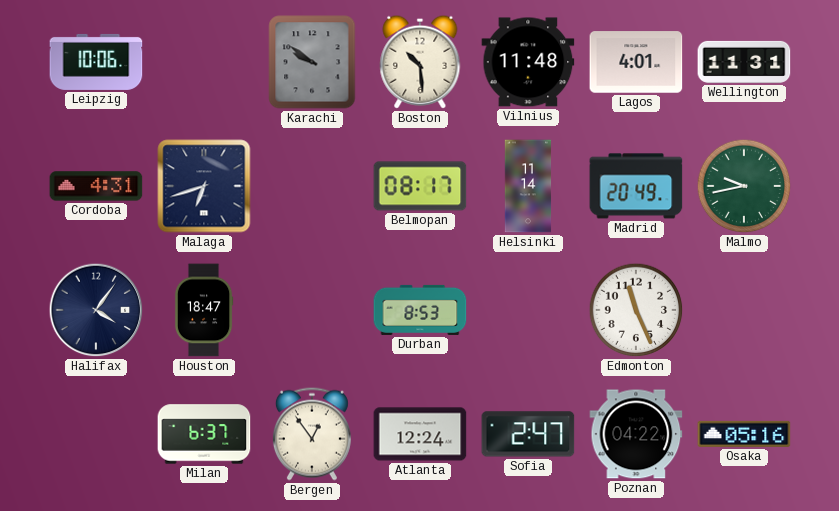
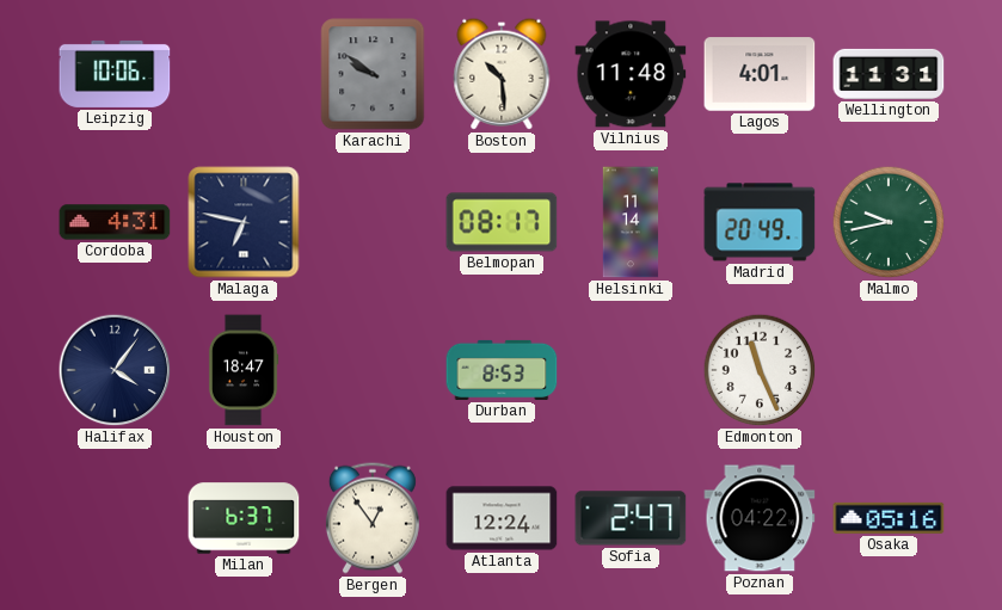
Malaga: 6:42 -> 6:47
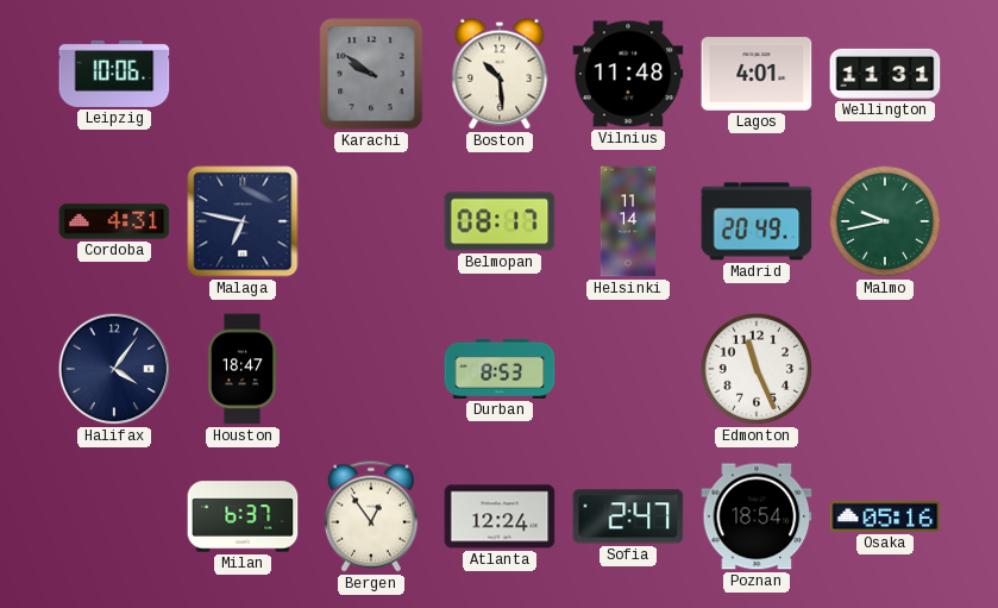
Poznan: 04:22 -> 18:54
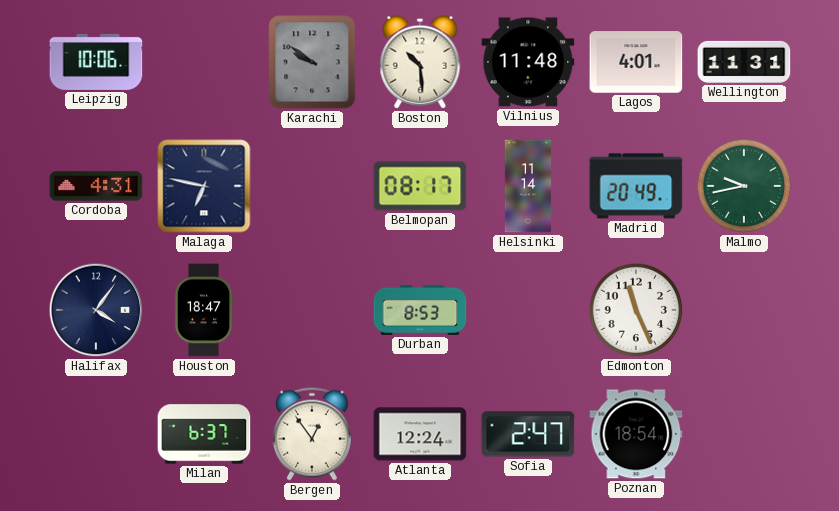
Osaka: 05:16 -> none
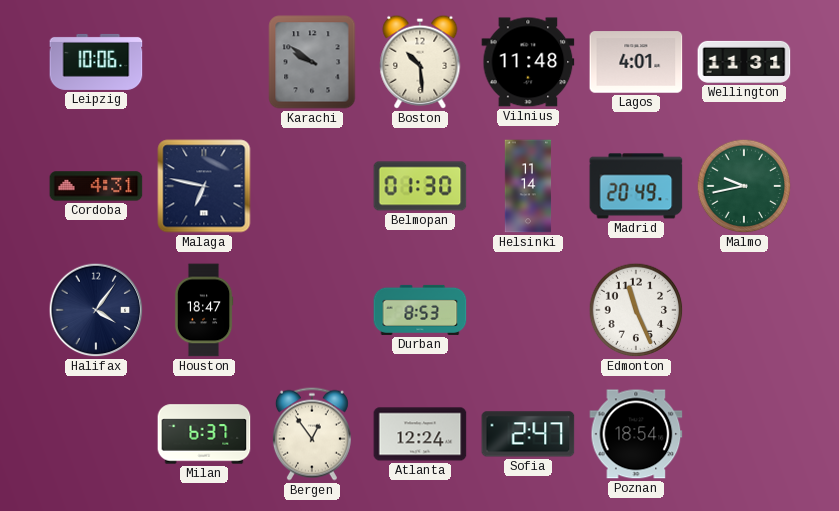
Belmopan: 08:17 -> 01:30
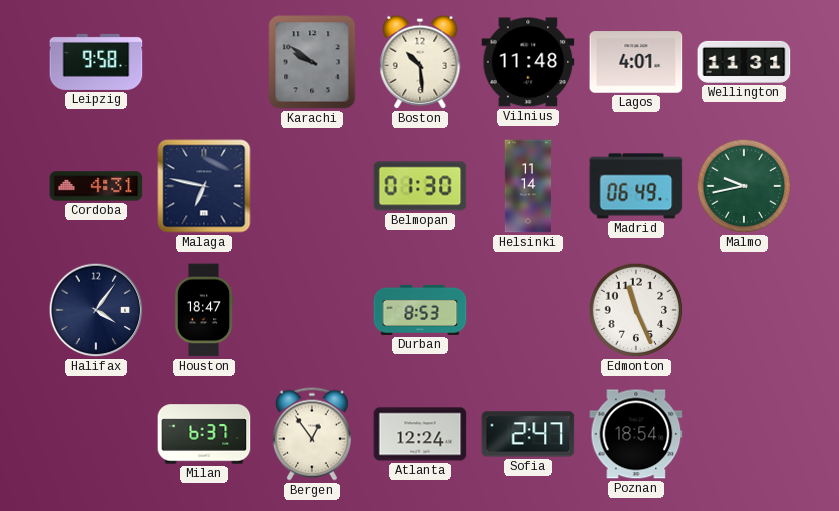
Leipzig: 10:06 -> 9:58
Madrid: 20:49 -> 06:49
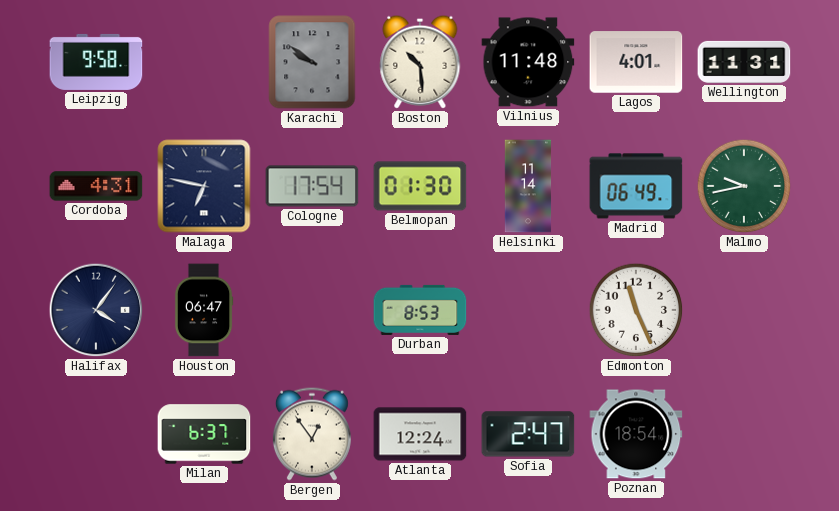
Cologne: none -> 17:54
Houston: 18:47 -> 06:47
